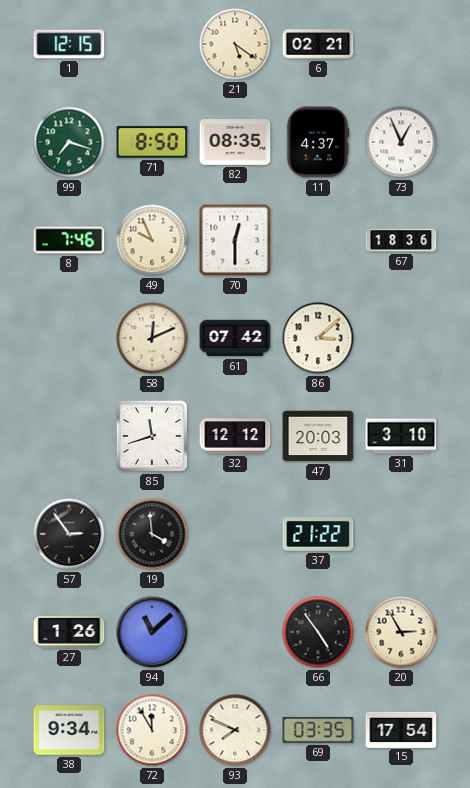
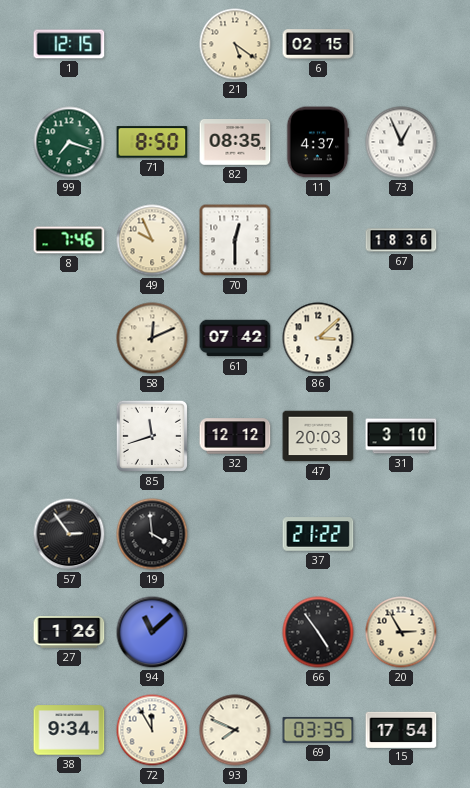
6: 02:21 -> 02:15
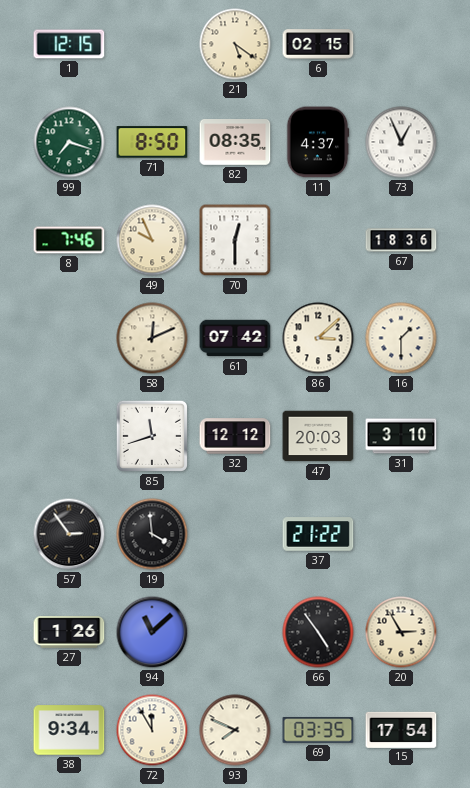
16: none -> 1:30
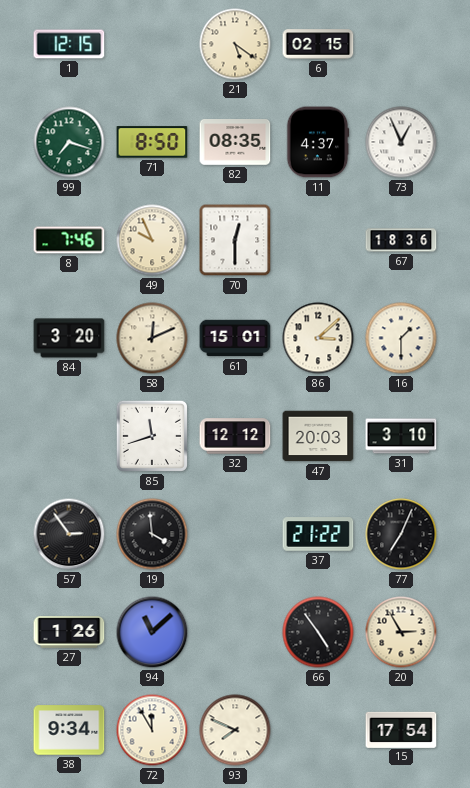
84: none -> 3:20
61: 07:42 -> 15:01
77: none -> 7:04
69: 03:35 -> none
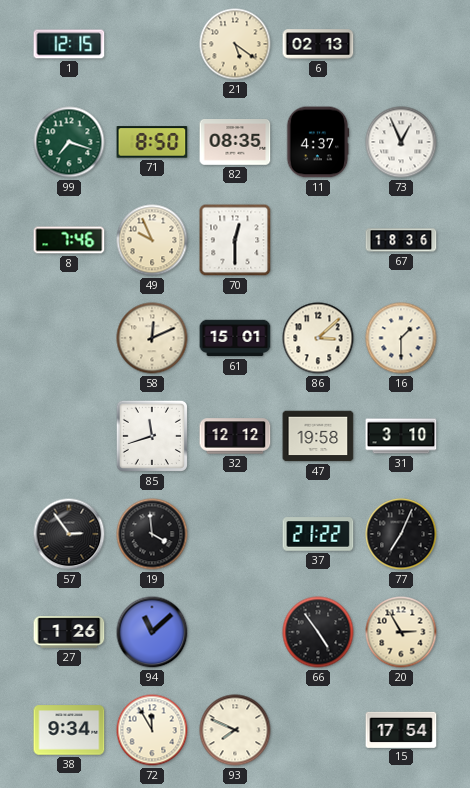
6: 02:15 -> 02:13
84: 3:20 -> none
47: 20:03 -> 19:58
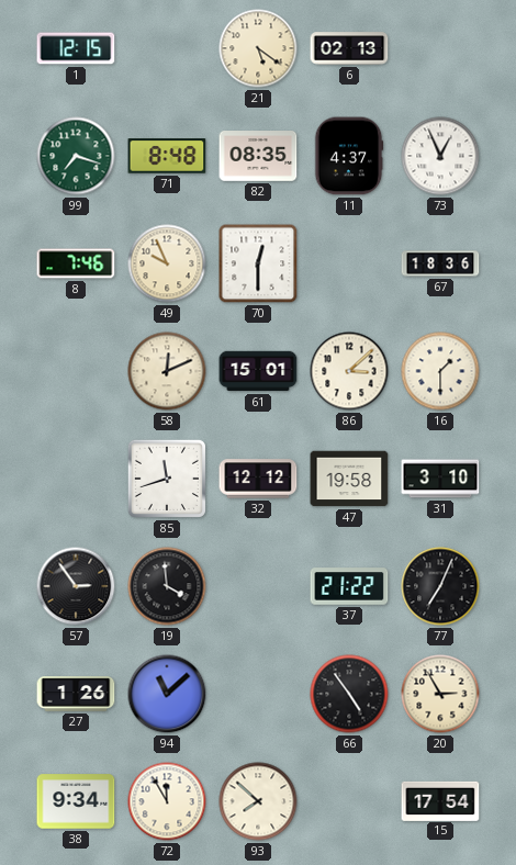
71: 8:50 -> 8:48
93: 7:49 -> 7:52
